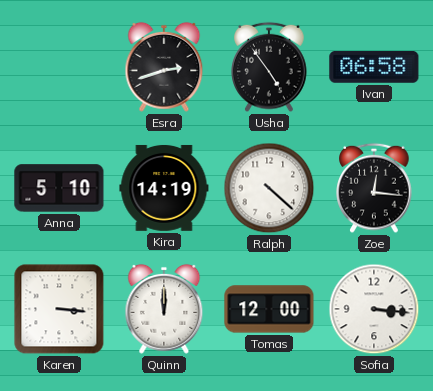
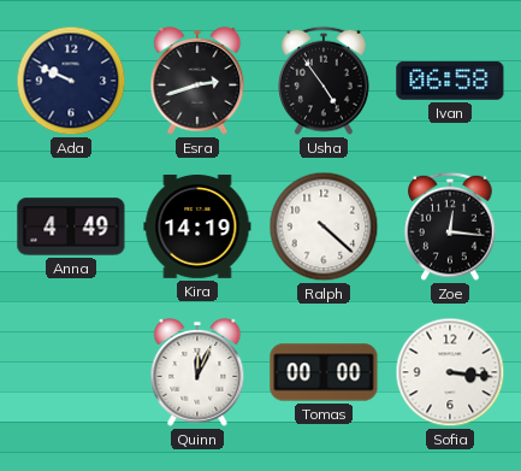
Ada: none -> 9:49
Anna: 5:10 -> 4:49
Karen: 3:16 -> none
Quinn: 12:00 -> 12:04
Tomas: 12:00 -> 00:00
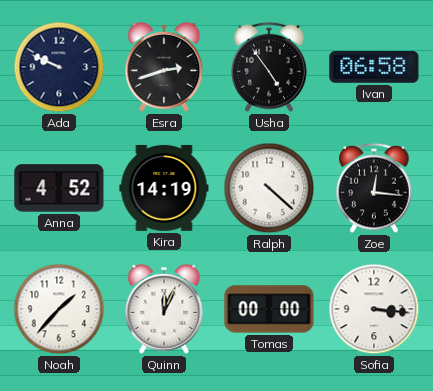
Anna: 4:49 -> 4:52
Noah: none -> 1:37
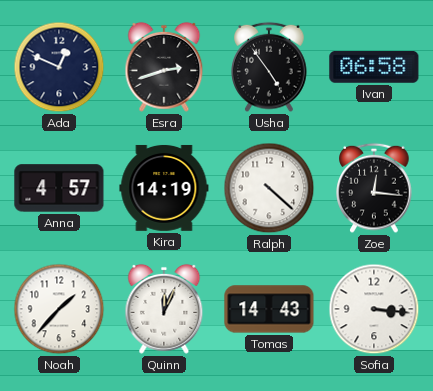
Ada: 9:49 -> 12:49
Anna: 4:52 -> 4:57
Tomas: 00:00 -> 14:43
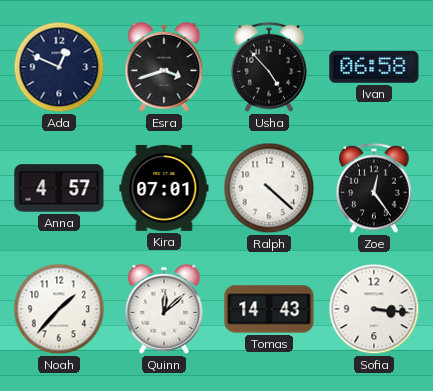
Esra: 2:42 -> 3:42
Usha: 4:54 -> 4:53
Kira: 14:19 -> 07:01
Zoe: 12:16 -> 12:24
Quinn: 12:04 -> 12:08
